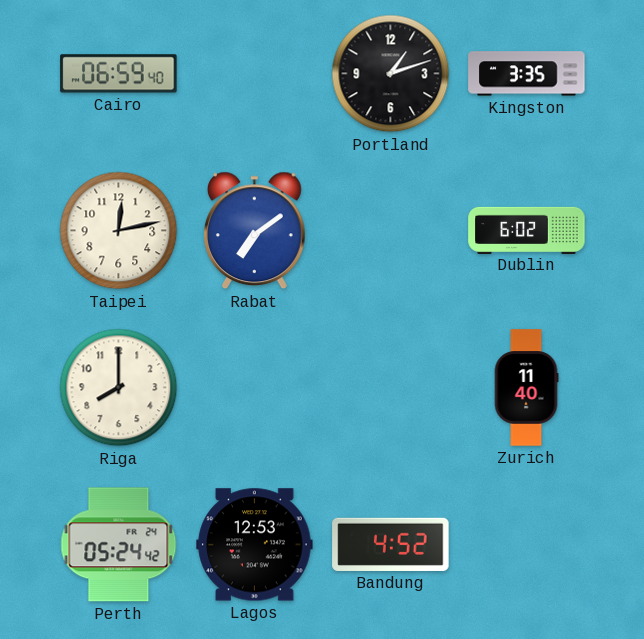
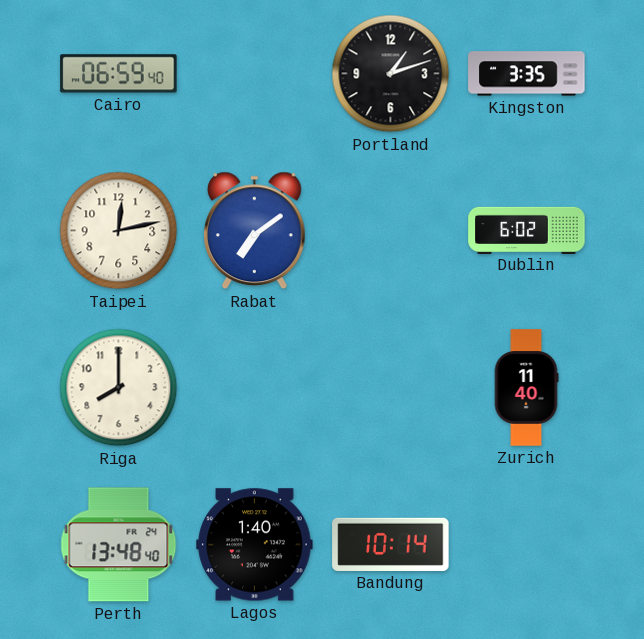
Perth: 05:24 -> 13:48
Lagos: 12:53 -> 1:40
Bandung: 4:52 -> 10:14
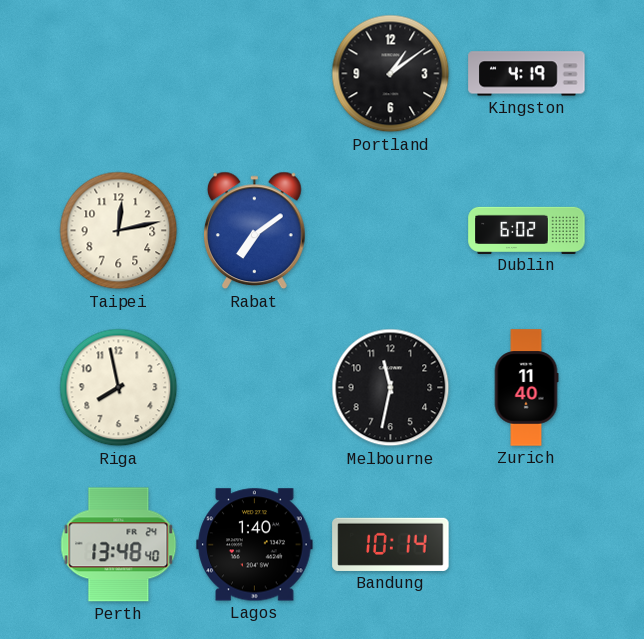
Cairo: 06:59 -> none
Portland: 1:12 -> 1:09
Kingston: 3:35 -> 4:19
Riga: 8:00 -> 7:58
Melbourne: none -> 11:32
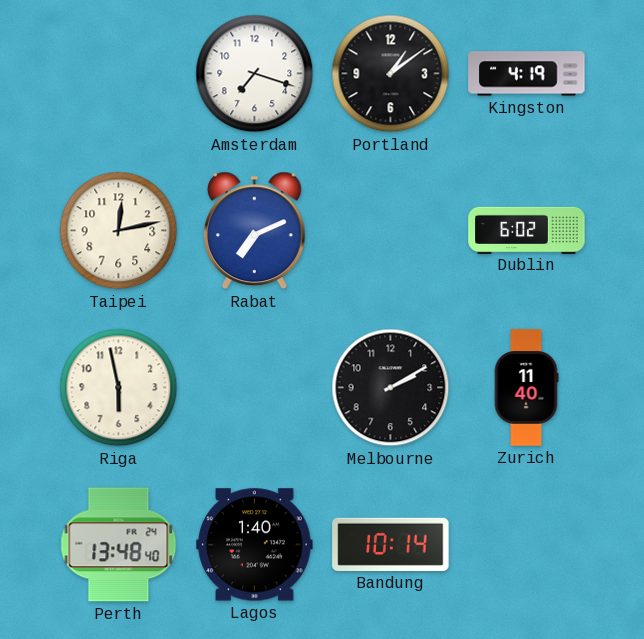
Amsterdam: none -> 7:18
Rabat: 7:09 -> 7:11
Riga: 7:58 -> 5:58
Melbourne: 11:32 -> 2:10
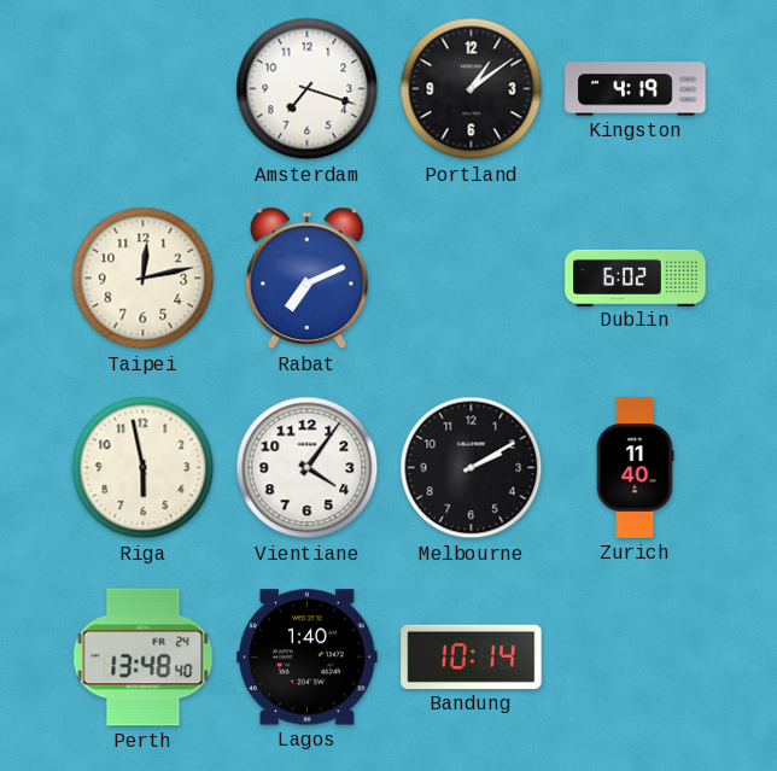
Vientiane: none -> 4:06
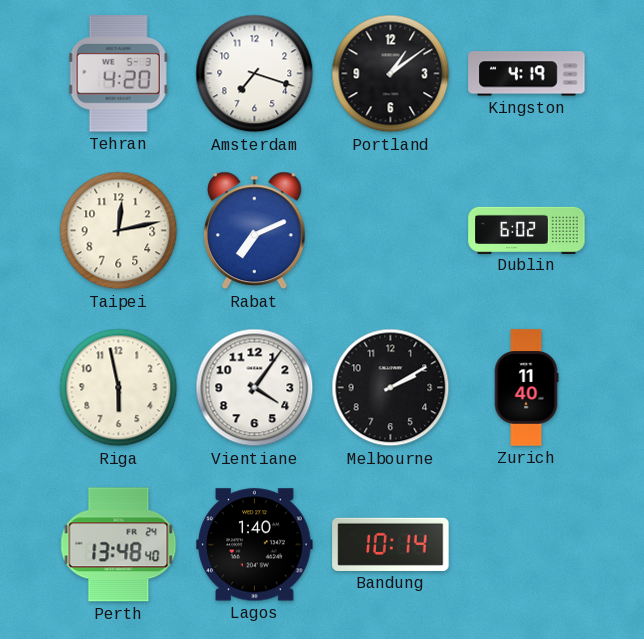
Tehran: none -> 4:20
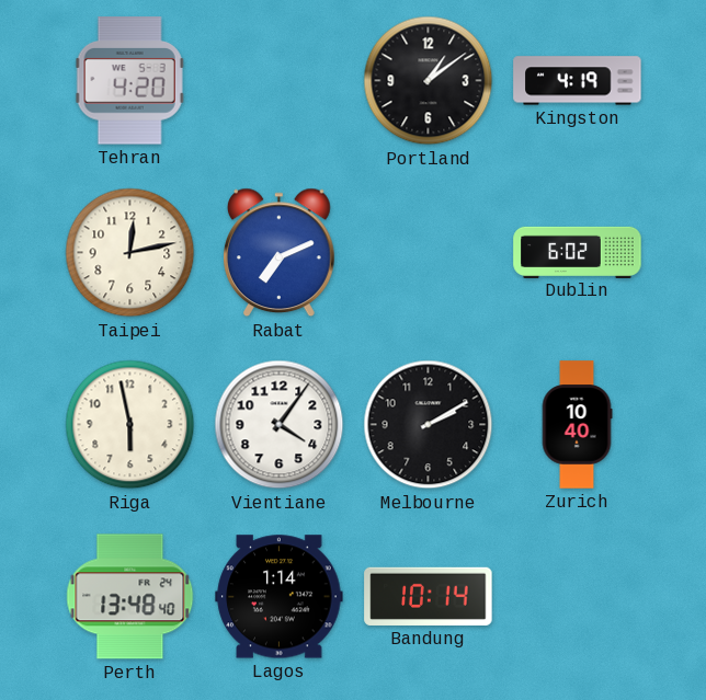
Amsterdam: 7:18 -> none
Zurich: 11:40 -> 10:40
Lagos: 1:40 -> 1:14
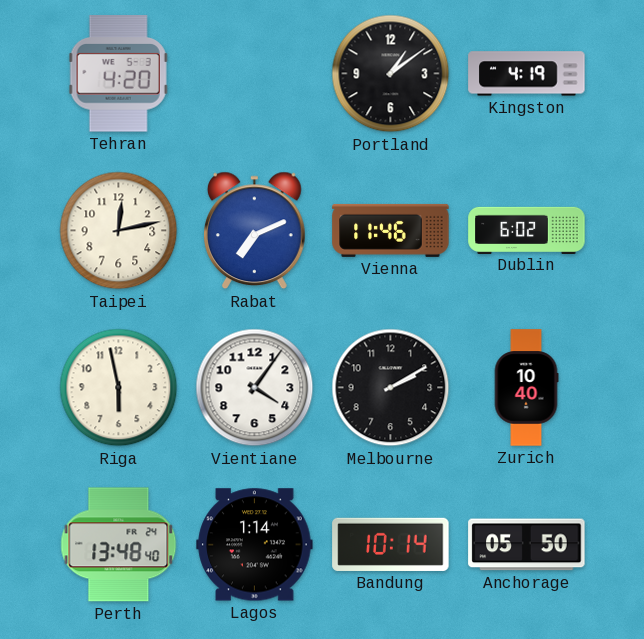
Vienna: none -> 11:46
Anchorage: none -> 05:50
